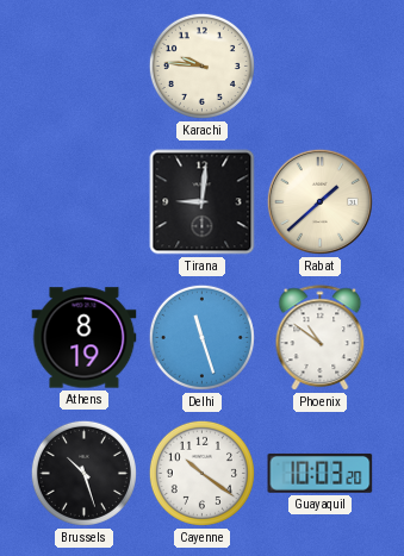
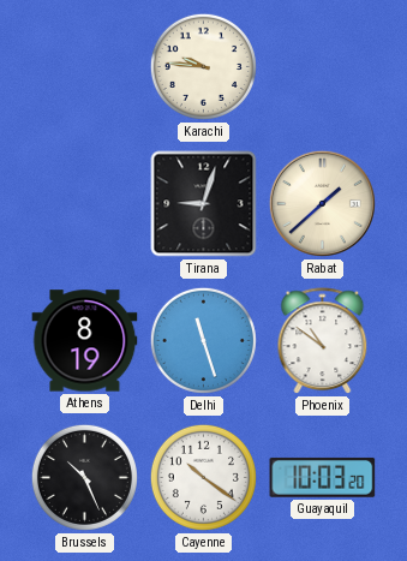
Tirana: 9:01 -> 9:03
Brussels: 10:27 -> 10:26
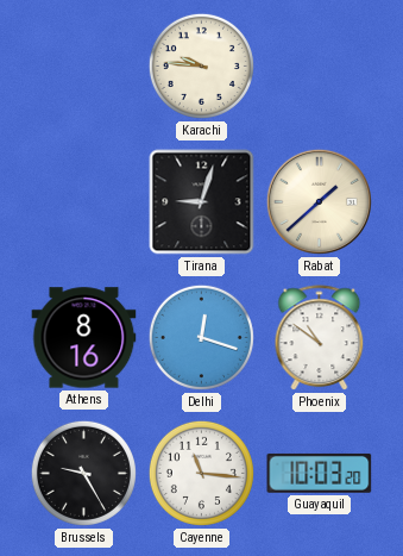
Athens: 8:19 -> 8:16
Delhi: 11:27 -> 12:18
Brussels: 10:26 -> 9:25
Cayenne: 10:21 -> 11:16
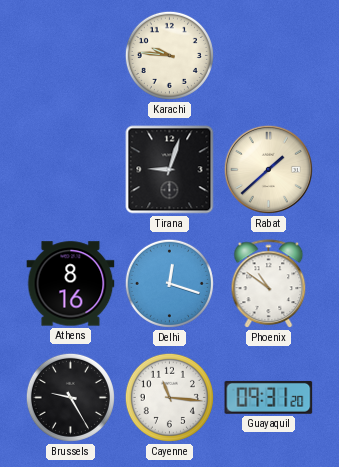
Guayaquil: 10:03 -> 09:31
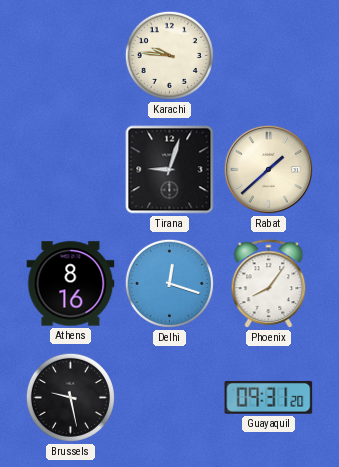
Phoenix: 10:51 -> 8:06
Brussels: 9:25 -> 9:28
Cayenne: 11:16 -> none
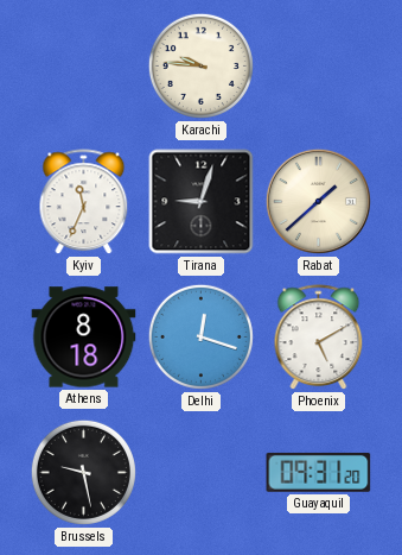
Kyiv: none -> 11:34
Athens: 8:16 -> 8:18
Phoenix: 8:06 -> 5:10
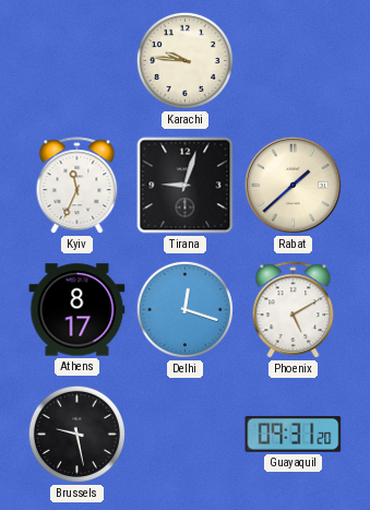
Athens: 8:18 -> 8:17
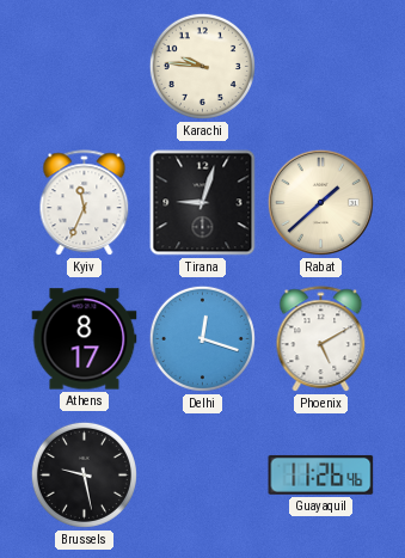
Guayaquil: 09:31 -> 11:26
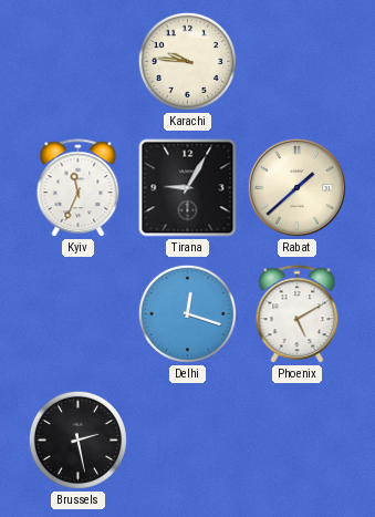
Tirana: 9:03 -> 9:05
Athens: 8:17 -> none
Brussels: 9:28 -> 2:28
Guayaquil: 11:26 -> none
